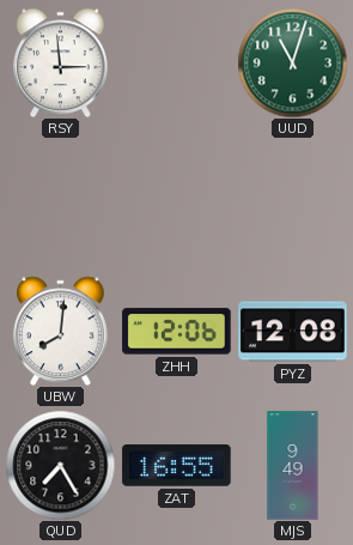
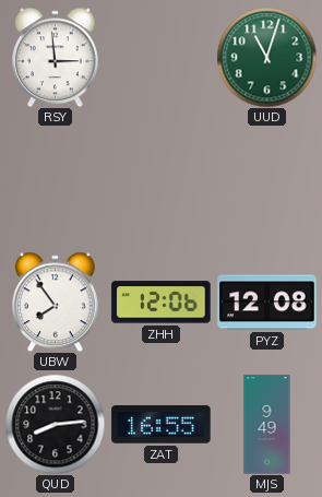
UBW: 8:01 -> 7:54
QUD: 7:25 -> 8:14
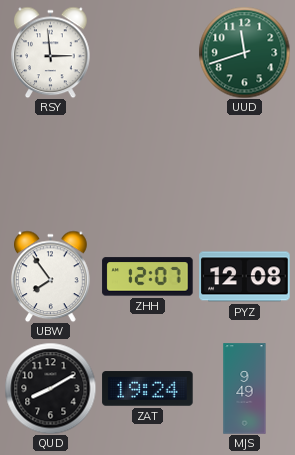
UUD: 11:03 -> 11:42
ZHH: 12:06 -> 12:07
QUD: 8:14 -> 8:10
ZAT: 16:55 -> 19:24
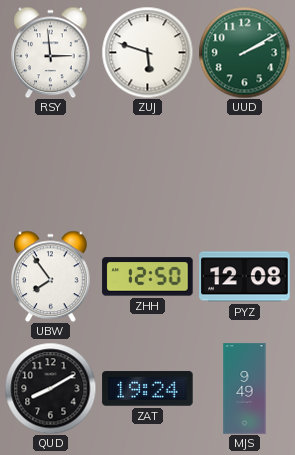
ZUJ: none -> 5:48
UUD: 11:42 -> 2:10
ZHH: 12:07 -> 12:50
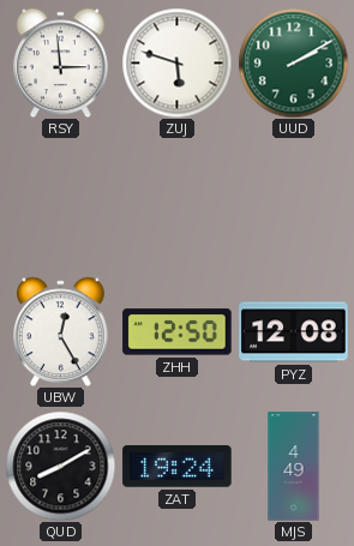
UBW: 7:54 -> 12:25
MJS: 9:49 -> 4:49
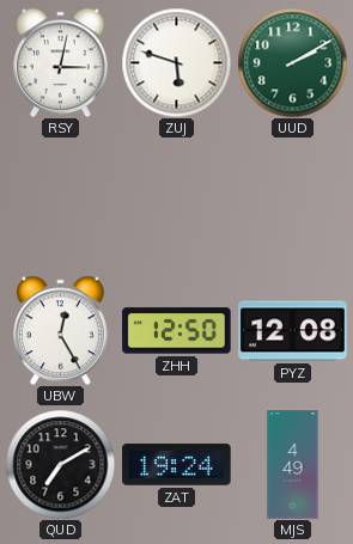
RSY: 2:59 -> 3:02
QUD: 8:10 -> 7:10
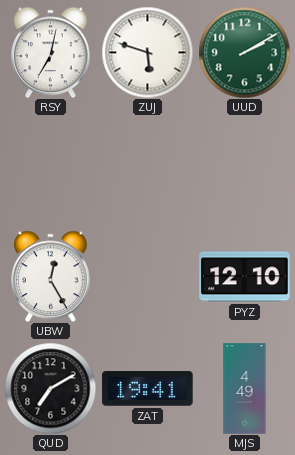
RSY: 3:02 -> 7:02
ZHH: 12:50 -> none
PYZ: 12:08 -> 12:10
ZAT: 19:24 -> 19:41
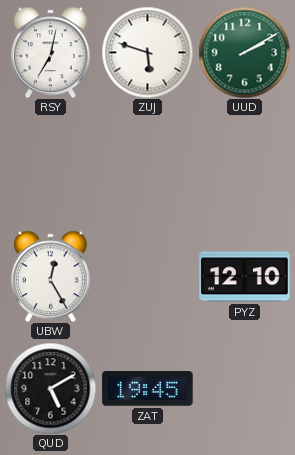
QUD: 7:10 -> 5:10
ZAT: 19:41 -> 19:45
MJS: 4:49 -> none
